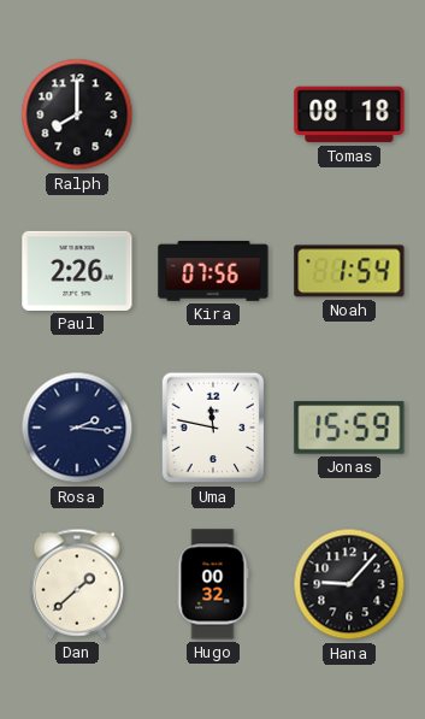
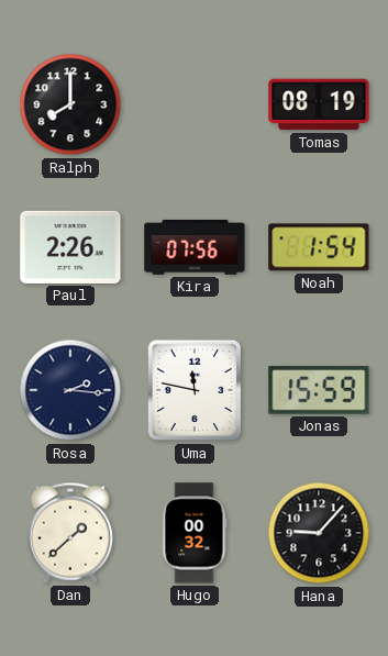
Tomas: 08:18 -> 08:19
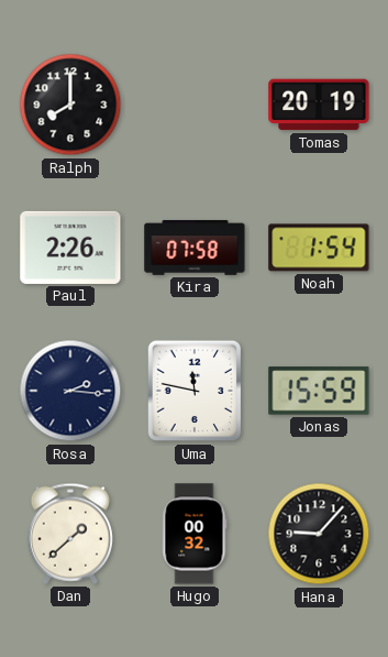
Tomas: 08:19 -> 20:19
Kira: 07:56 -> 07:58
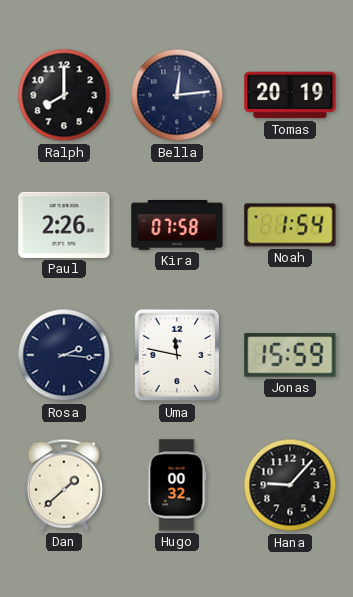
Bella: none -> 12:14
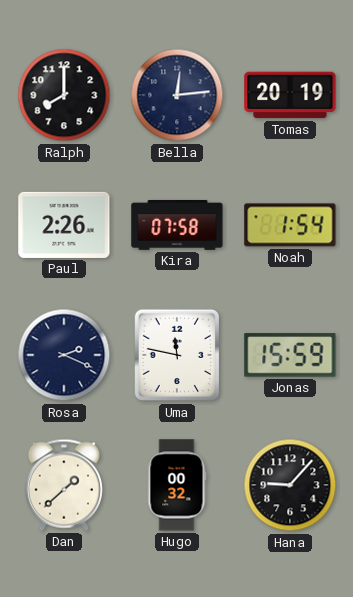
Rosa: 2:16 -> 2:19
